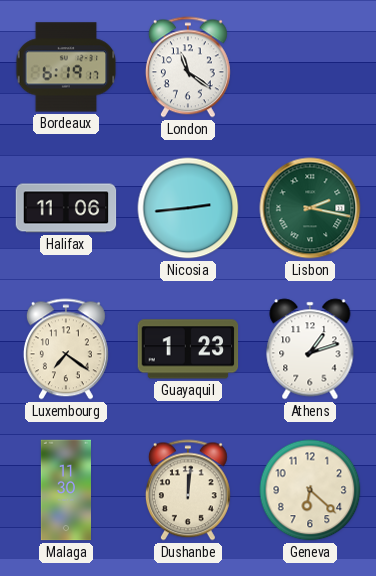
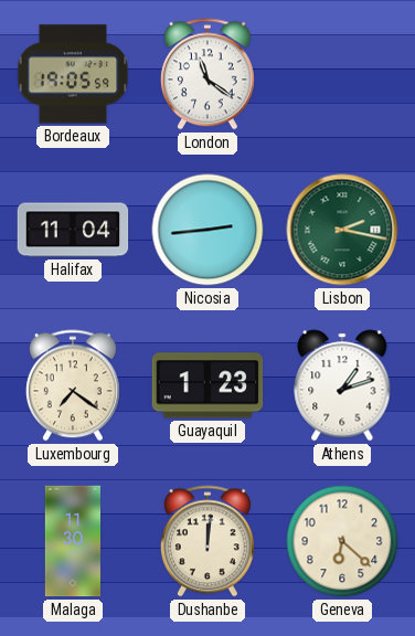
Bordeaux: 6:19 -> 19:05
Halifax: 11:06 -> 11:04
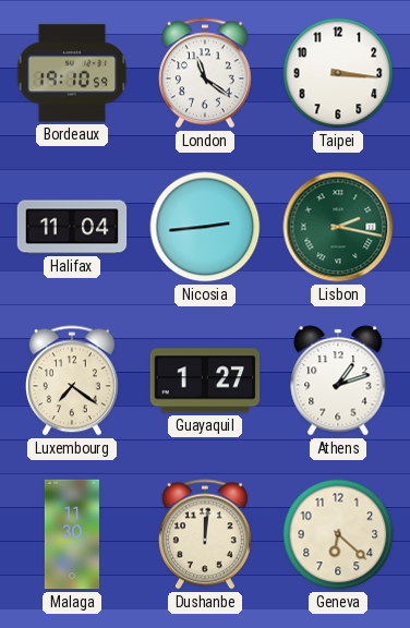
Bordeaux: 19:05 -> 19:10
Taipei: none -> 3:16
Guayaquil: 1:23 -> 1:27
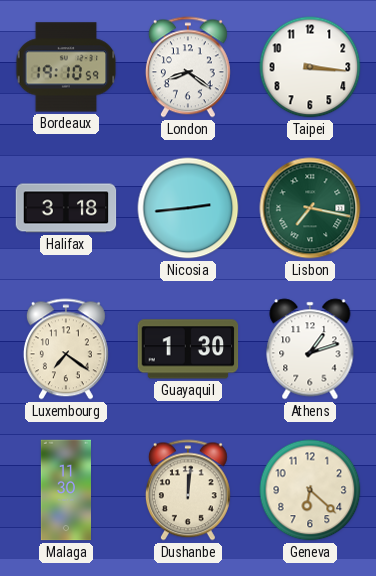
London: 11:21 -> 8:21
Halifax: 11:04 -> 3:18
Lisbon: 2:17 -> 7:17
Guayaquil: 1:27 -> 1:30
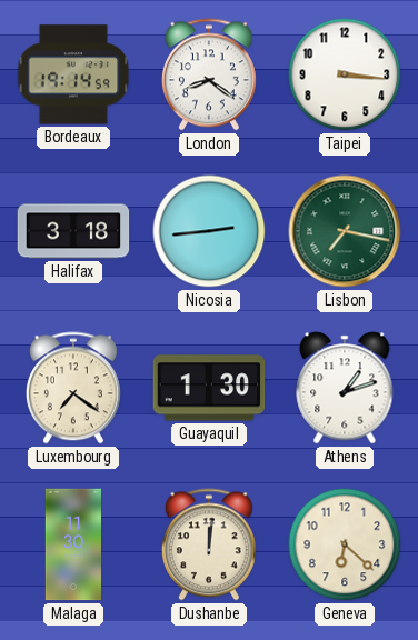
Bordeaux: 19:10 -> 19:14
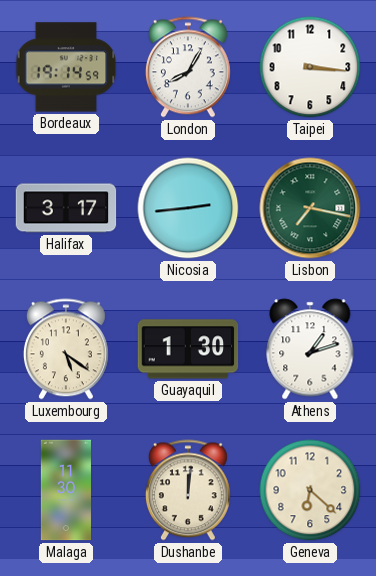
London: 8:21 -> 8:05
Halifax: 3:18 -> 3:17
Luxembourg: 7:21 -> 5:21
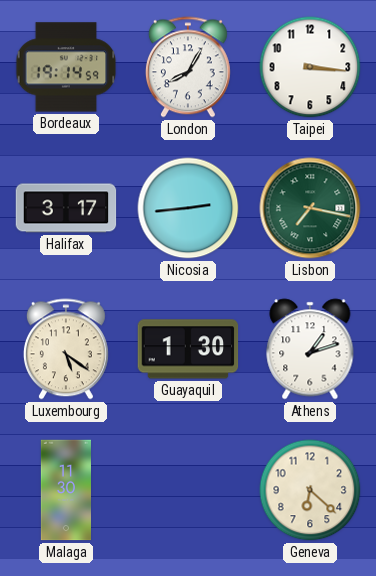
Dushanbe: 12:01 -> none
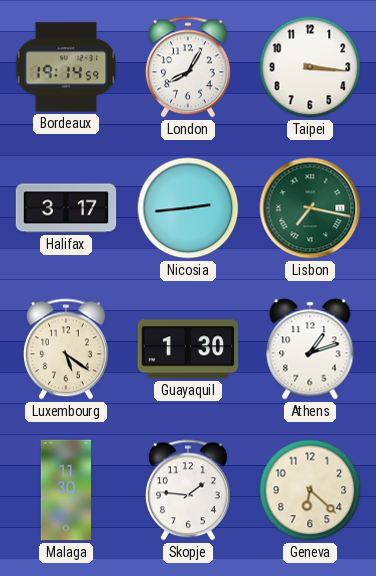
Skopje: none -> 1:46
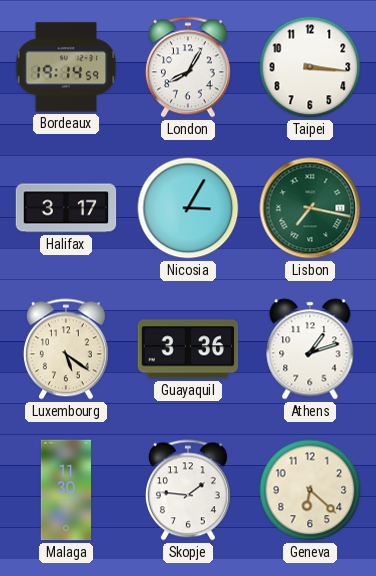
Nicosia: 2:44 -> 3:05
Guayaquil: 1:30 -> 3:36
